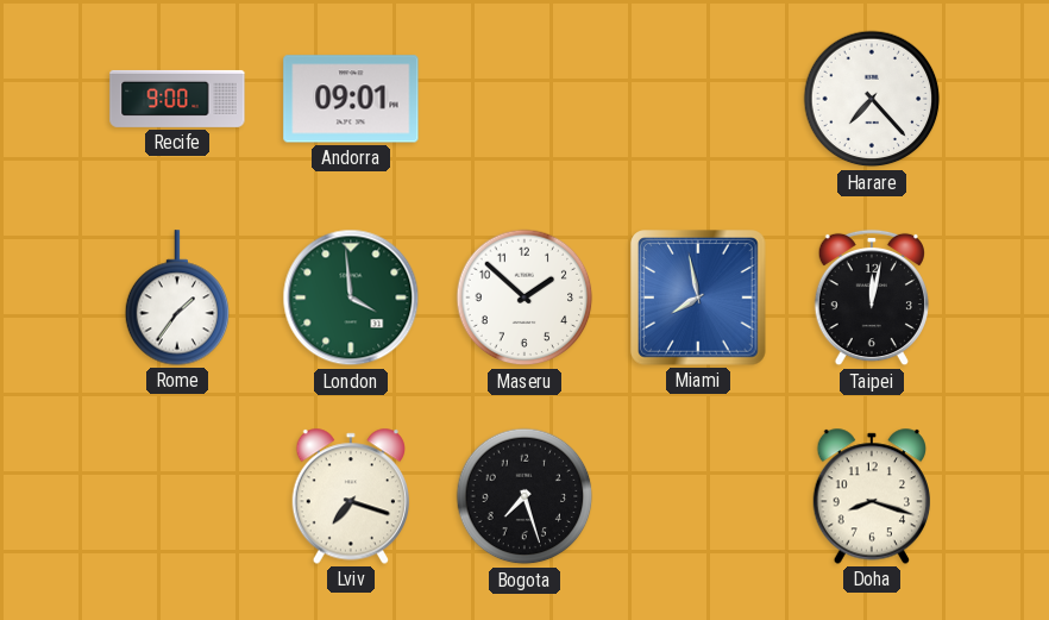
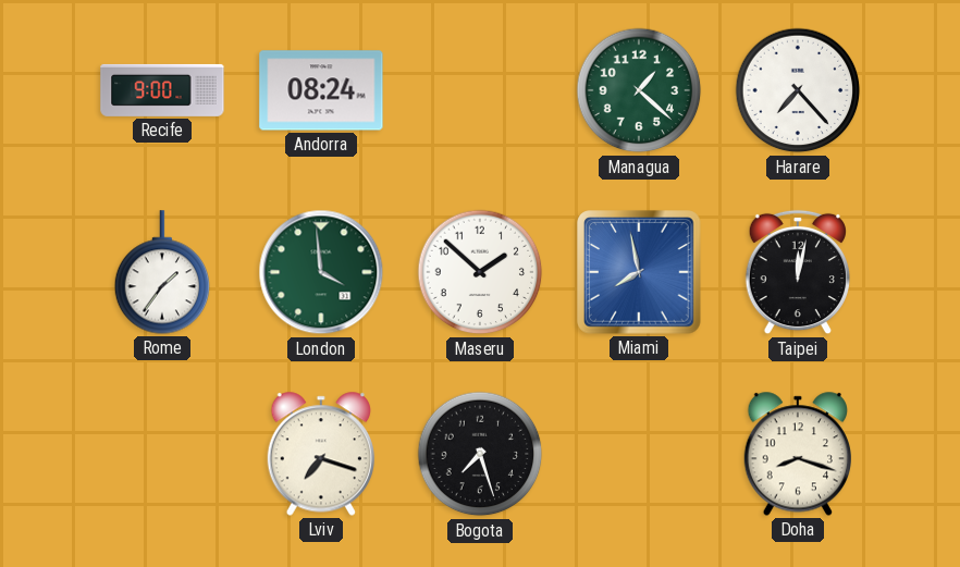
Andorra: 09:01 -> 08:24
Managua: none -> 1:22
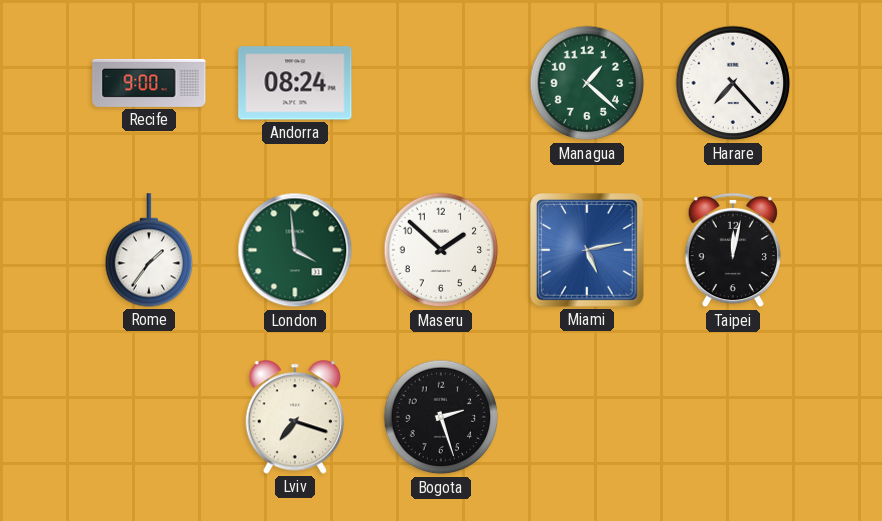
Miami: 7:58 -> 5:13
Bogota: 7:27 -> 2:27
Doha: 8:18 -> none
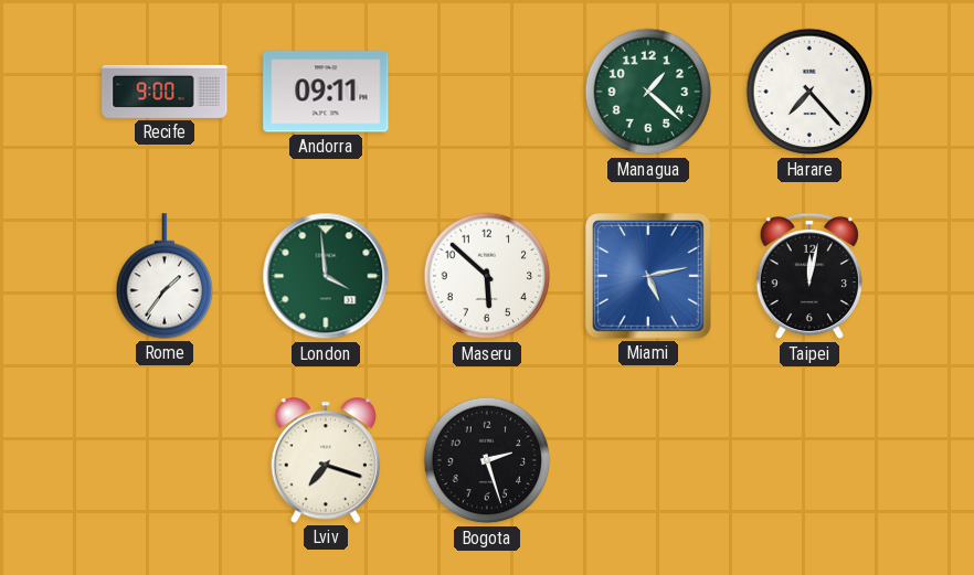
Andorra: 08:24 -> 09:11
Maseru: 1:52 -> 5:52
